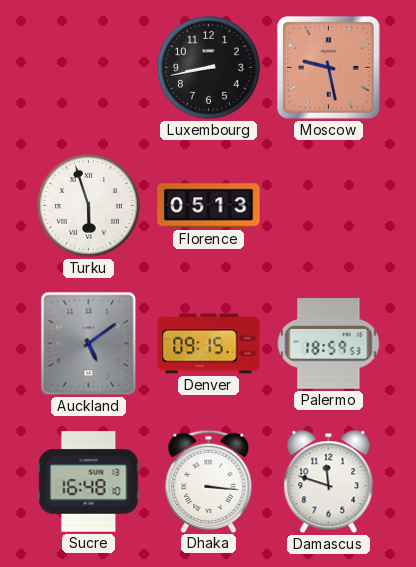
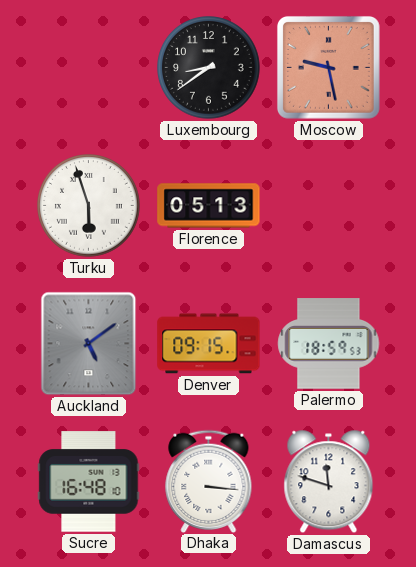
Luxembourg: 8:43 -> 8:39
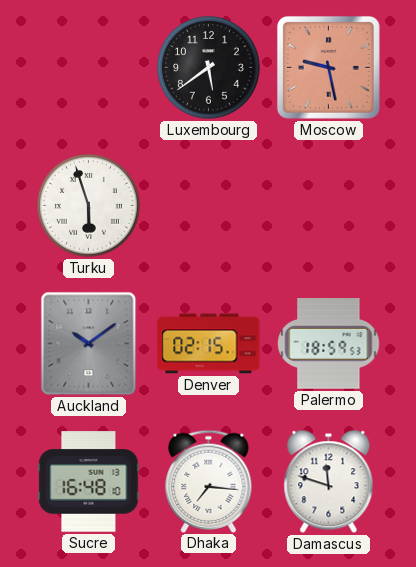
Luxembourg: 8:39 -> 5:39
Florence: 05:13 -> none
Auckland: 5:09 -> 10:09
Denver: 09:15 -> 02:15
Dhaka: 3:16 -> 7:16
